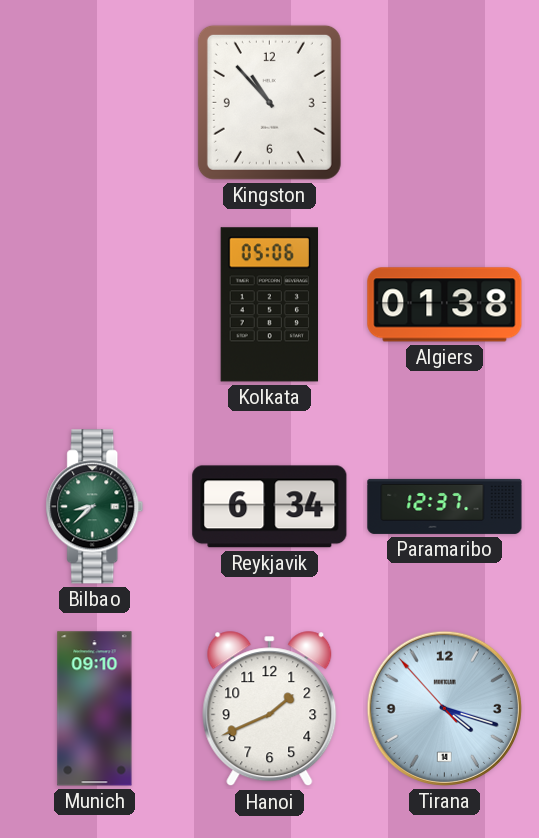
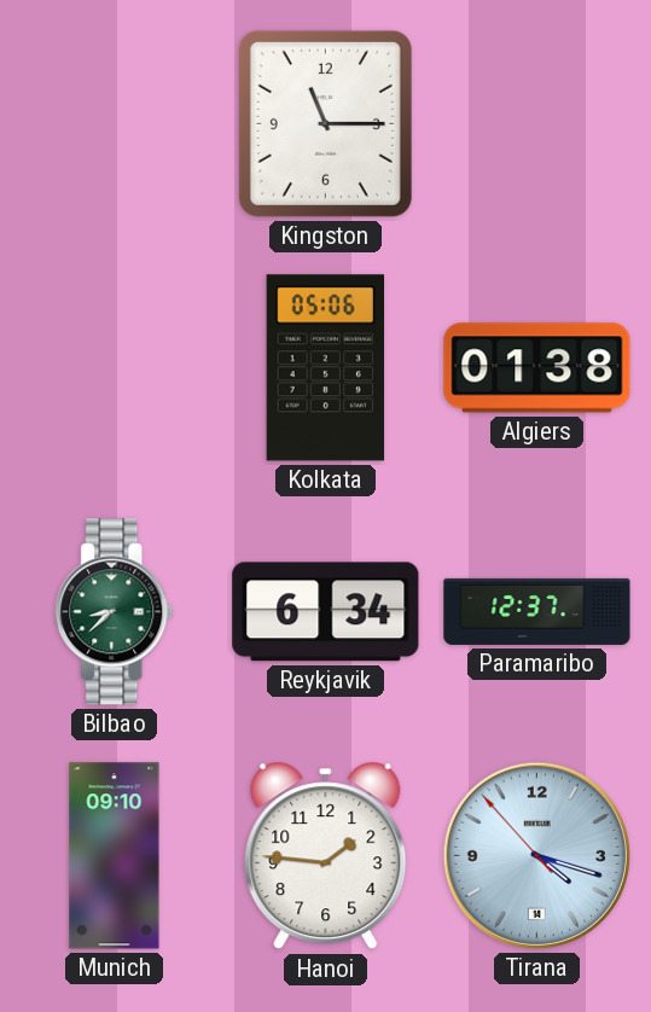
Kingston: 10:53 -> 11:15
Hanoi: 1:41 -> 1:46
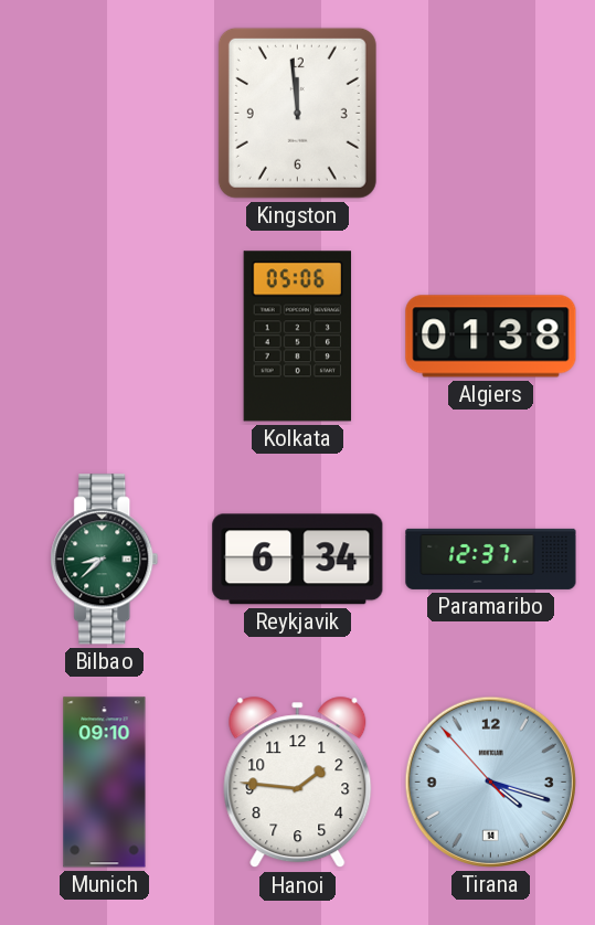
Kingston: 11:15 -> 11:59
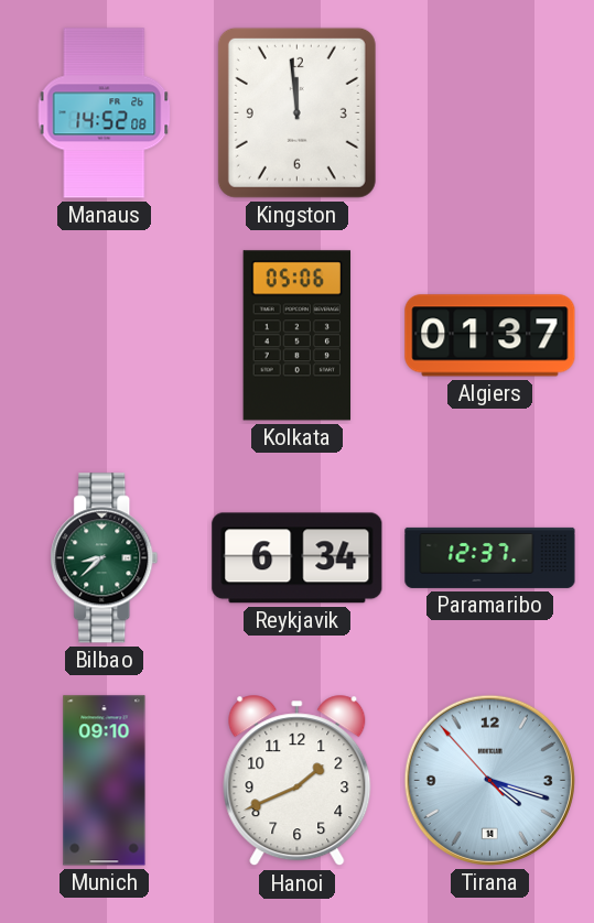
Manaus: none -> 14:52
Algiers: 01:38 -> 01:37
Hanoi: 1:46 -> 1:41
